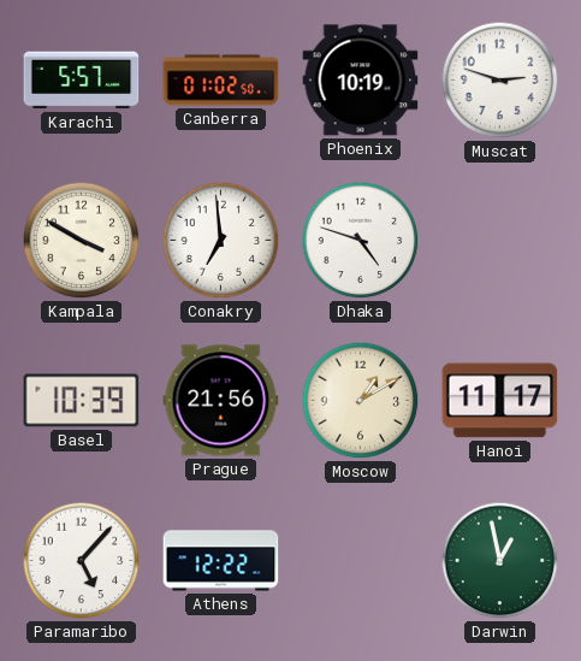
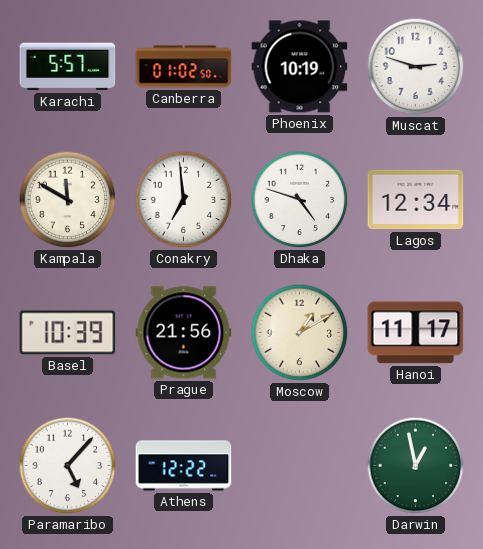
Kampala: 3:50 -> 11:50
Lagos: none -> 12:34
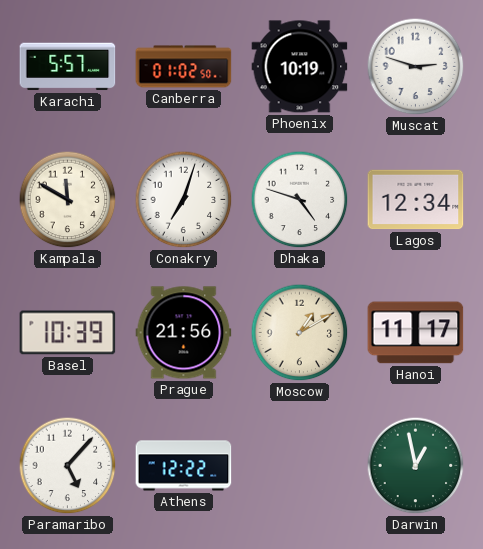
Conakry: 6:59 -> 7:03
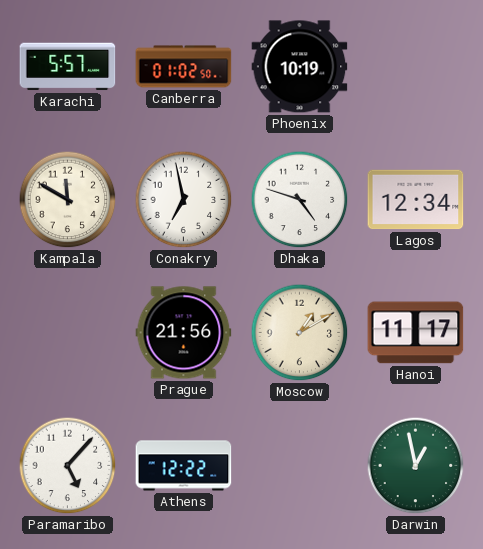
Muscat: 2:48 -> none
Conakry: 7:03 -> 6:58
Basel: 10:39 -> none
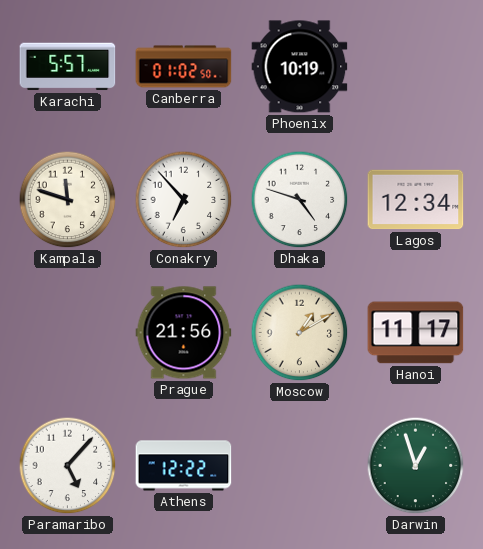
Kampala: 11:50 -> 11:48
Conakry: 6:58 -> 6:53
Darwin: 12:58 -> 12:57
